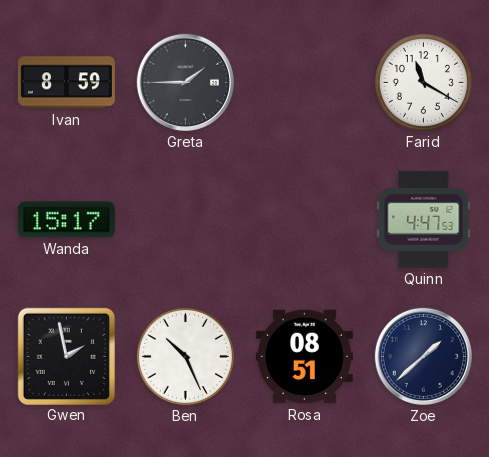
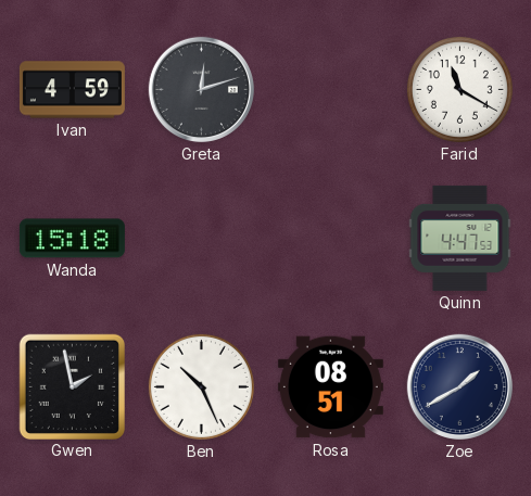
Ivan: 8:59 -> 4:59
Greta: 1:45 -> 12:12
Wanda: 15:17 -> 15:18
Zoe: 1:38 -> 1:40
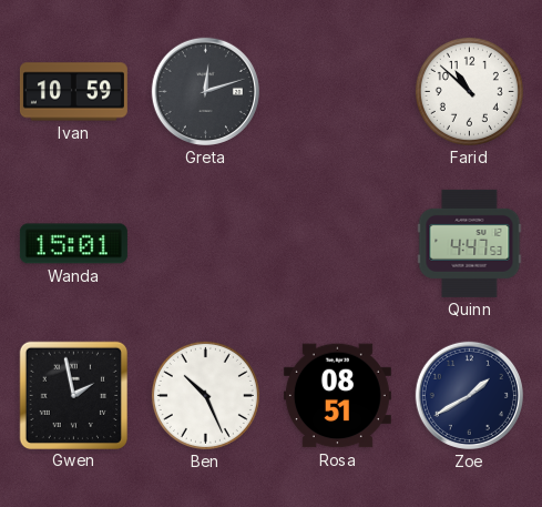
Ivan: 4:59 -> 10:59
Farid: 11:20 -> 10:52
Wanda: 15:18 -> 15:01
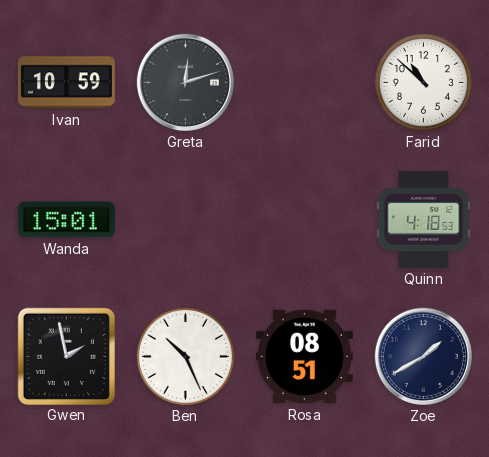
Quinn: 4:47 -> 4:18
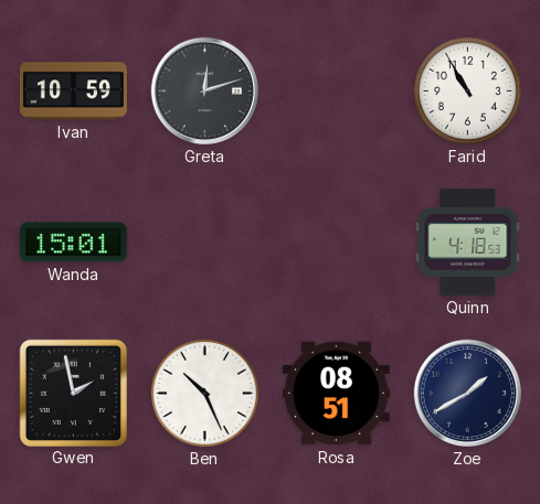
Farid: 10:52 -> 10:55
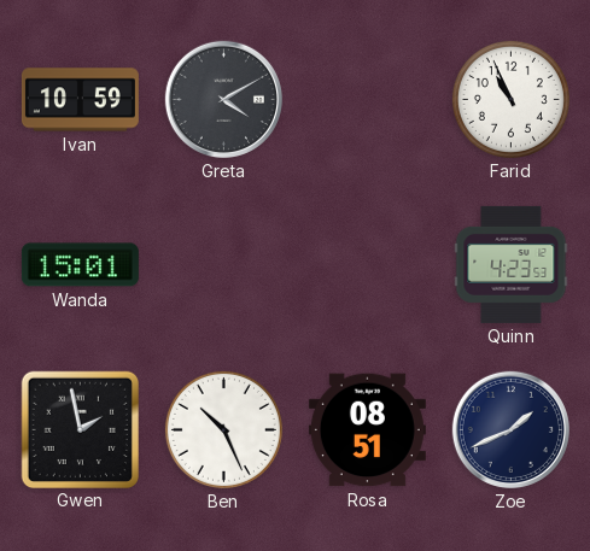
Greta: 12:12 -> 4:10
Farid: 10:55 -> 10:56
Quinn: 4:18 -> 4:23
Zoe: 1:40 -> 1:41
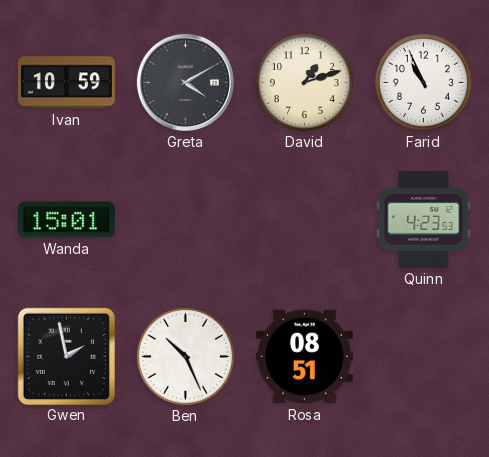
David: none -> 1:12
Zoe: 1:41 -> none
